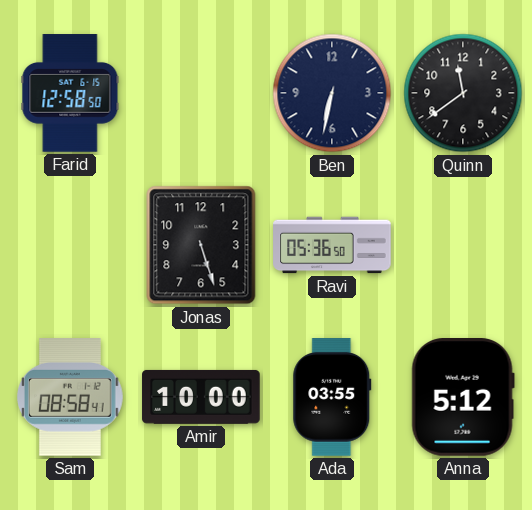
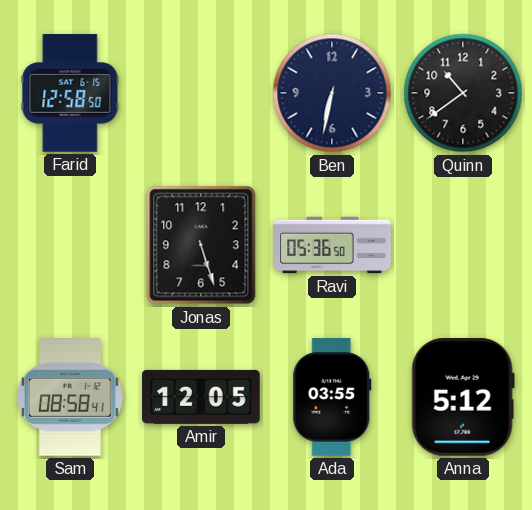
Quinn: 11:39 -> 10:39
Amir: 10:00 -> 12:05
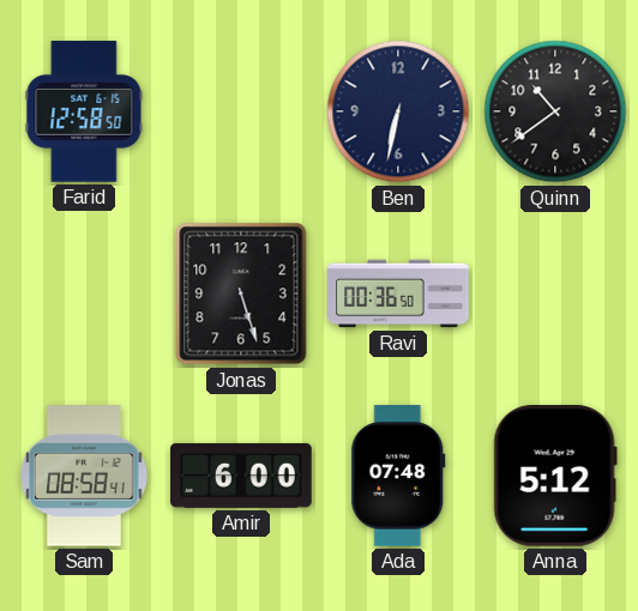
Ravi: 05:36 -> 00:36
Amir: 12:05 -> 6:00
Ada: 03:55 -> 07:48
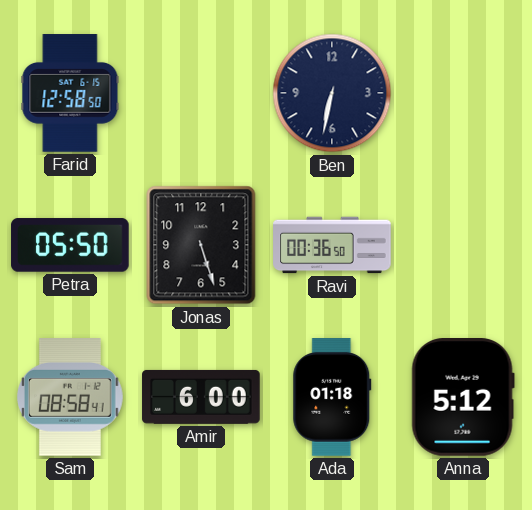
Quinn: 10:39 -> none
Petra: none -> 05:50
Ada: 07:48 -> 01:18
